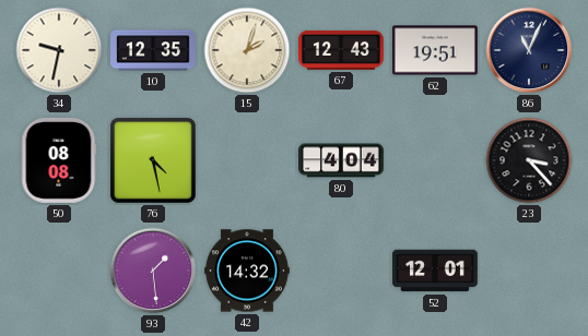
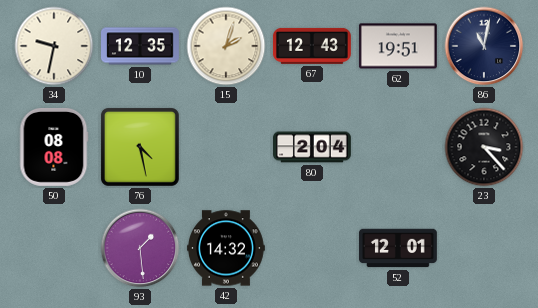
86: 11:04 -> 11:02
80: 4:04 -> 2:04
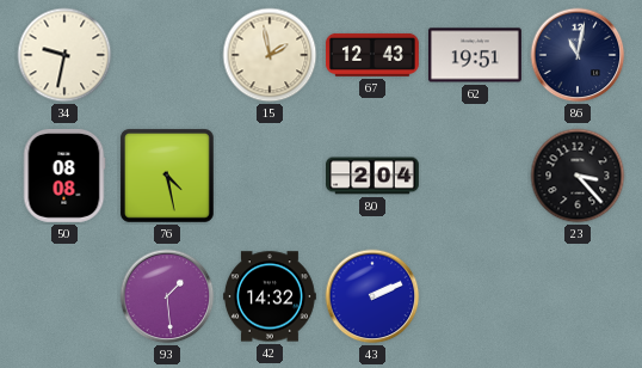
10: 12:35 -> none
15: 2:03 -> 1:58
43: none -> 2:11
52: 12:01 -> none
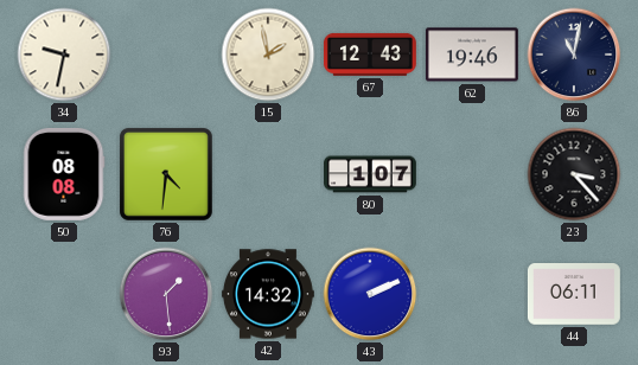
62: 19:51 -> 19:46
76: 4:28 -> 4:31
80: 2:04 -> 1:07
44: none -> 06:11
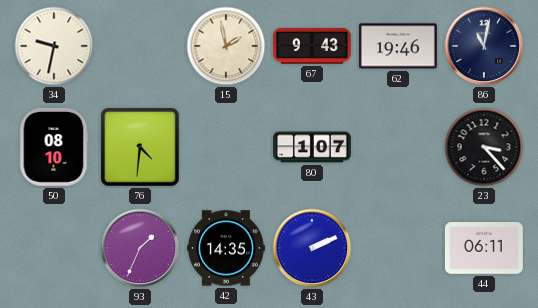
67: 12:43 -> 9:43
50: 08:08 -> 08:10
93: 1:29 -> 1:34
42: 14:32 -> 14:35
